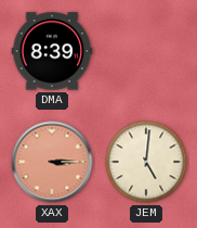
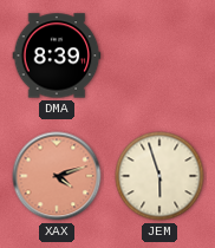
XAX: 3:15 -> 4:12
JEM: 5:01 -> 5:57
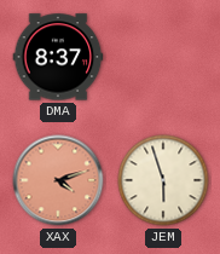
DMA: 8:39 -> 8:37
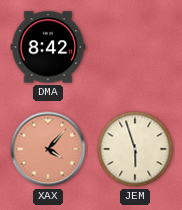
DMA: 8:37 -> 8:42
XAX: 4:12 -> 4:07
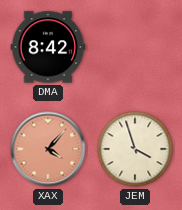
JEM: 5:57 -> 3:57
